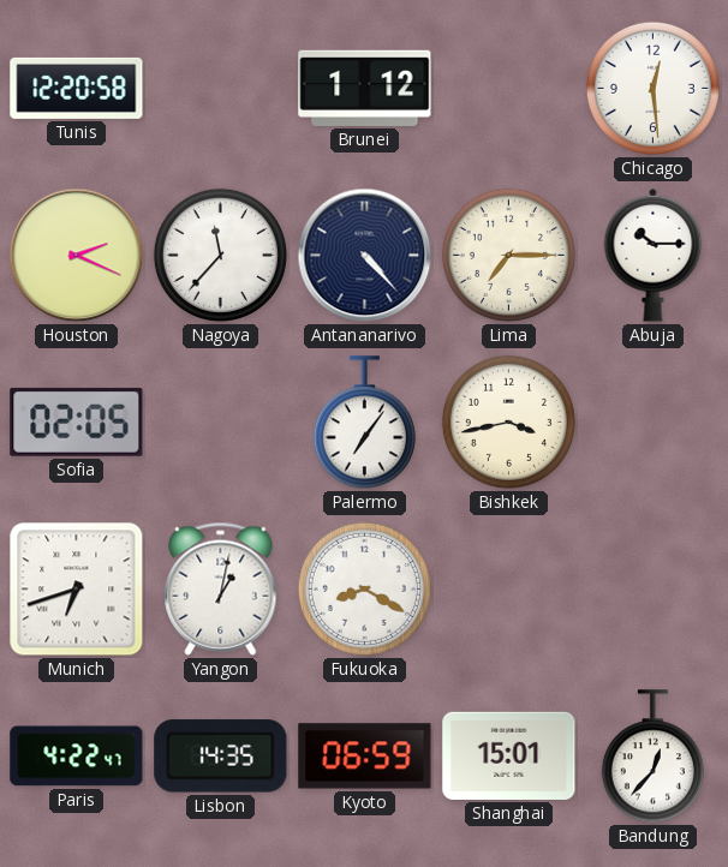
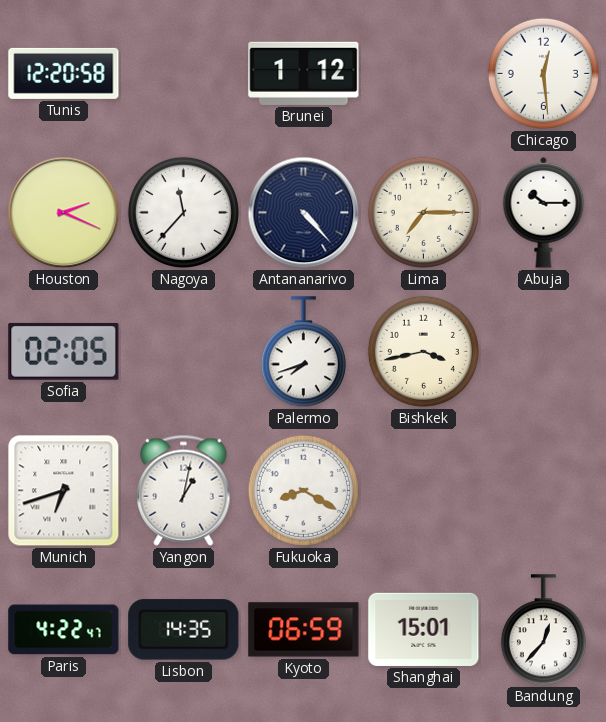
Palermo: 7:06 -> 7:42
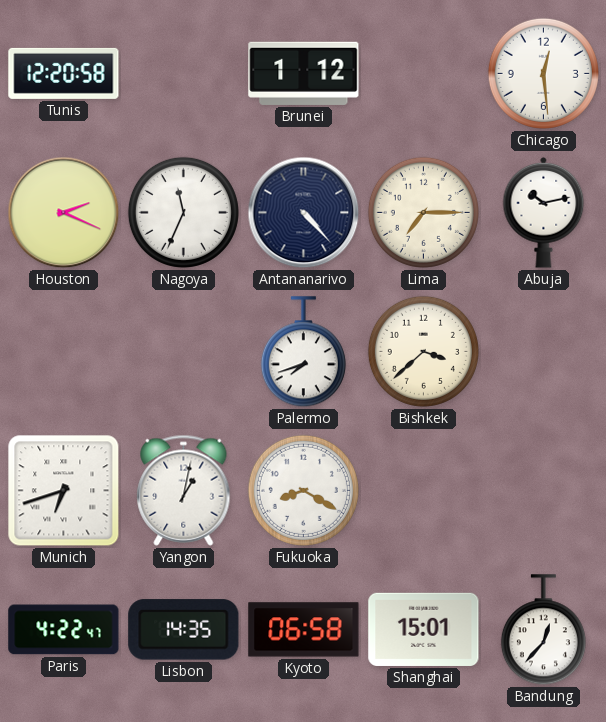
Nagoya: 11:37 -> 11:34
Abuja: 10:15 -> 10:13
Sofia: 02:05 -> none
Bishkek: 3:43 -> 3:38
Kyoto: 06:59 -> 06:58
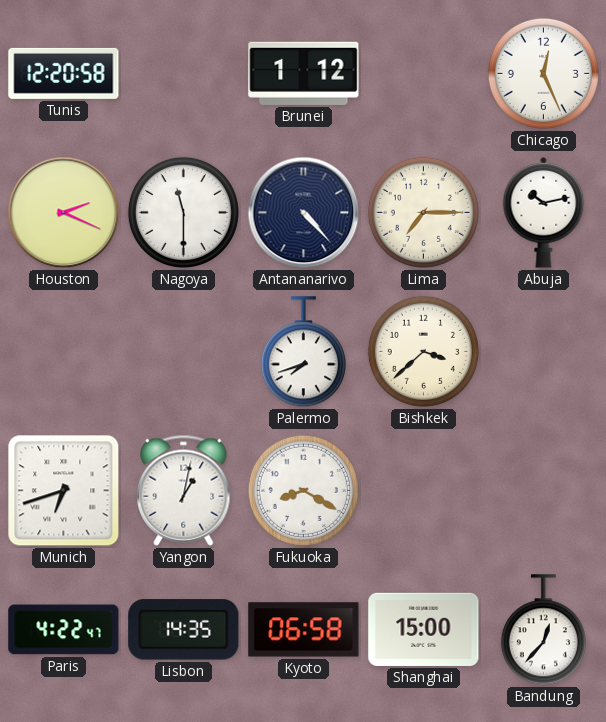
Chicago: 12:29 -> 12:26
Nagoya: 11:34 -> 11:30
Shanghai: 15:01 -> 15:00
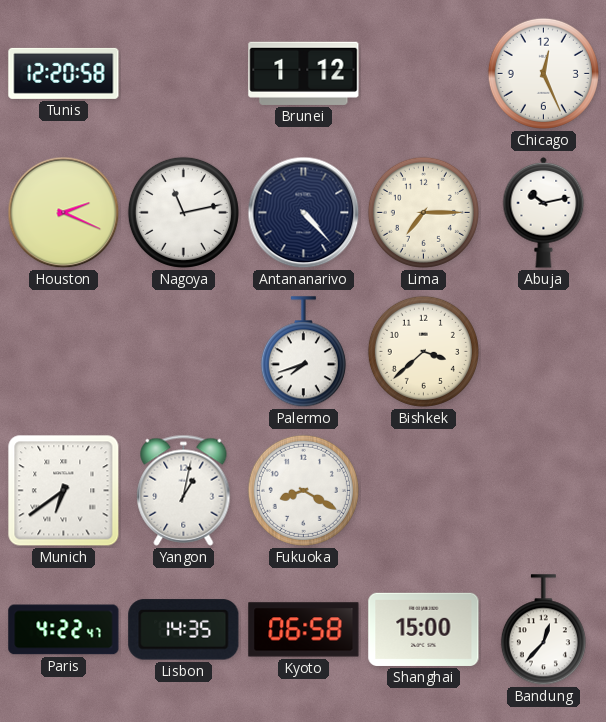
Nagoya: 11:30 -> 11:13
Munich: 6:42 -> 6:39
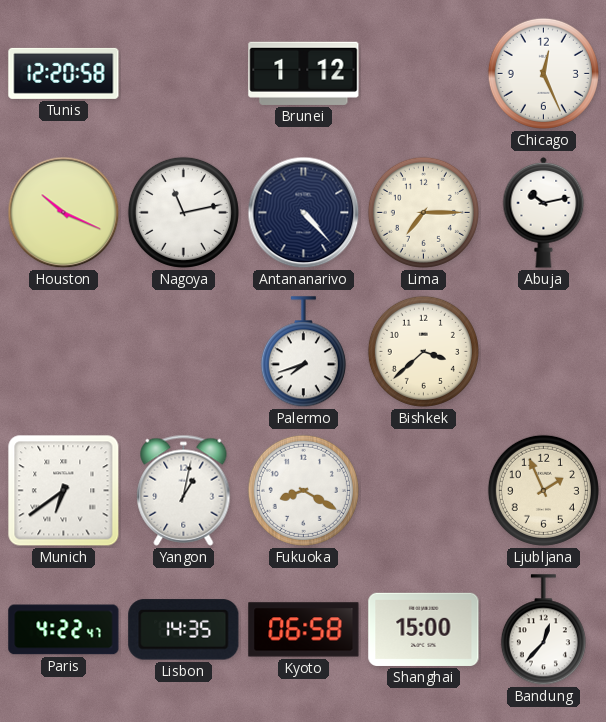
Houston: 2:19 -> 10:19
Ljubljana: none -> 1:56
